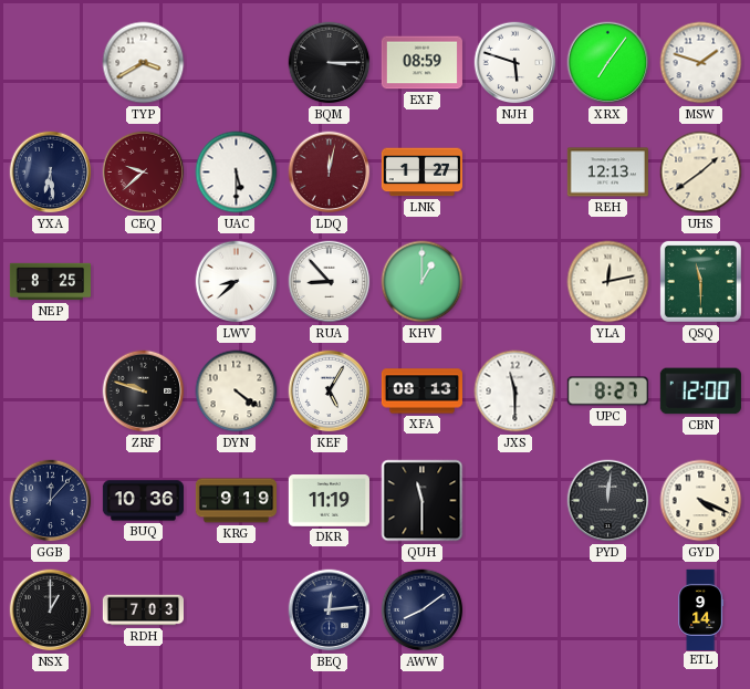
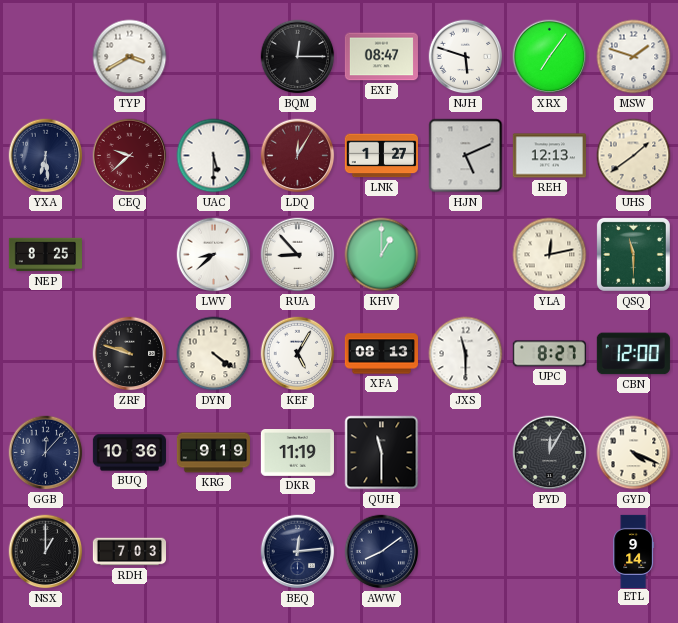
BQM: 3:15 -> 12:15
EXF: 08:59 -> 08:47
LDQ: 12:02 -> 12:05
HJN: none -> 5:11
PYD: 12:01 -> 12:05
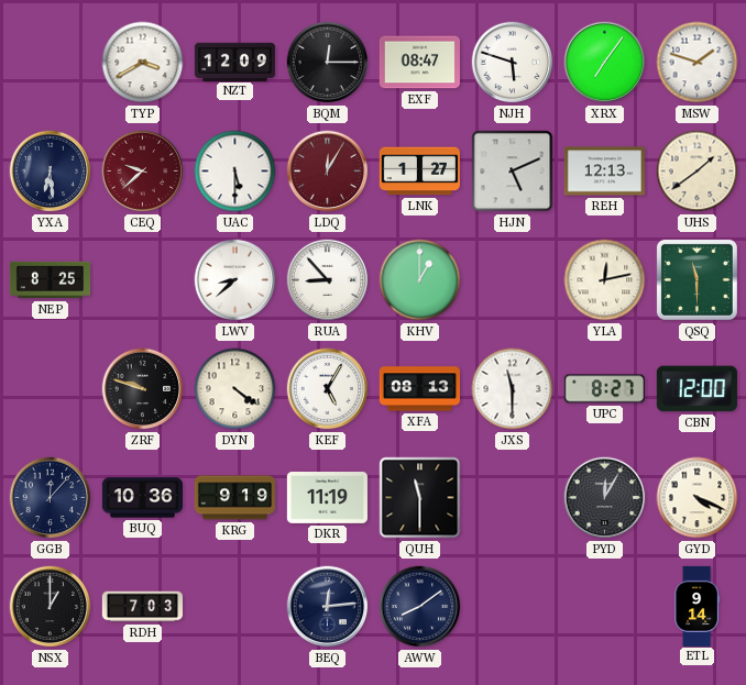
NZT: none -> 12:09
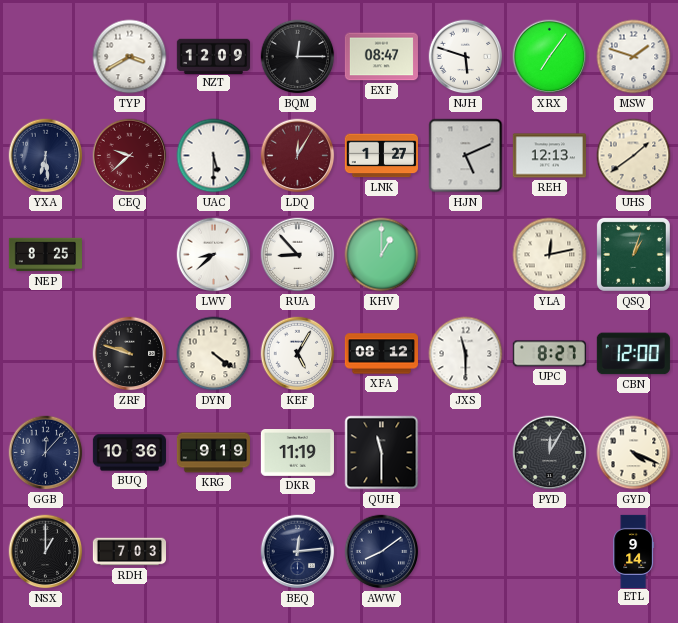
QSQ: 11:30 -> 1:03
XFA: 08:13 -> 08:12
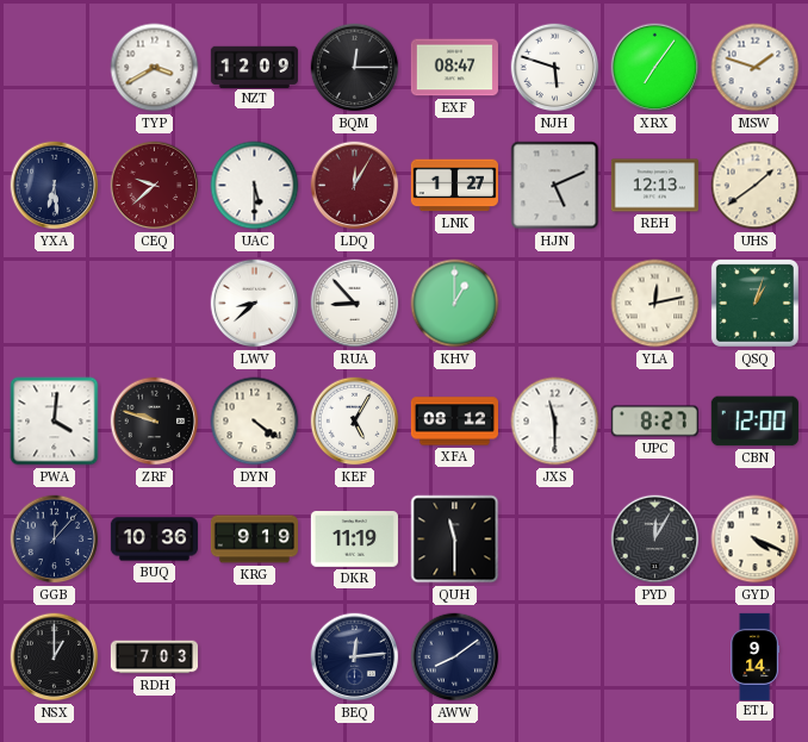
NEP: 8:25 -> none
PWA: none -> 4:01
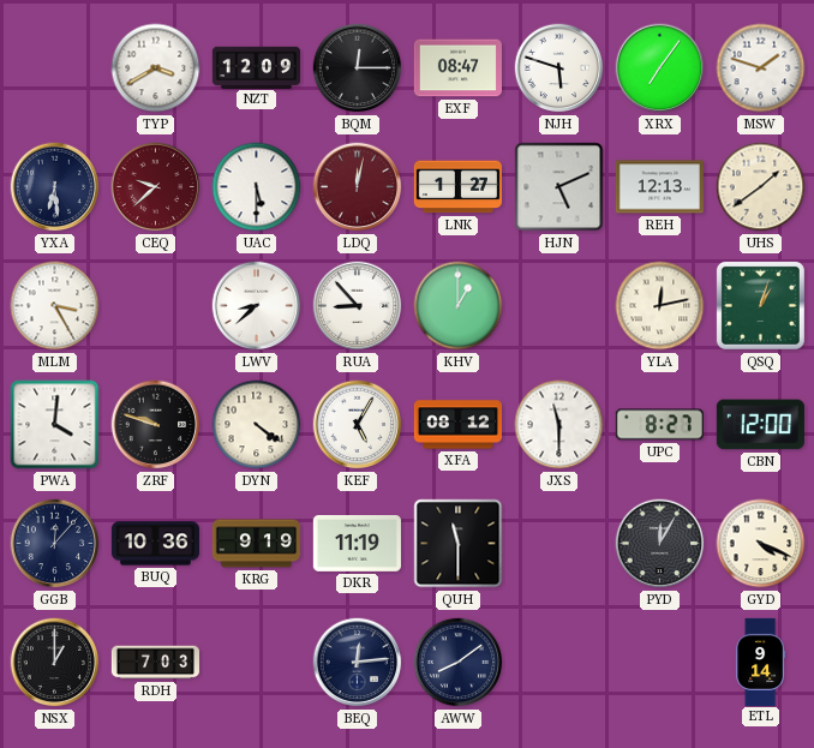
LDQ: 12:05 -> 12:02
MLM: none -> 3:25
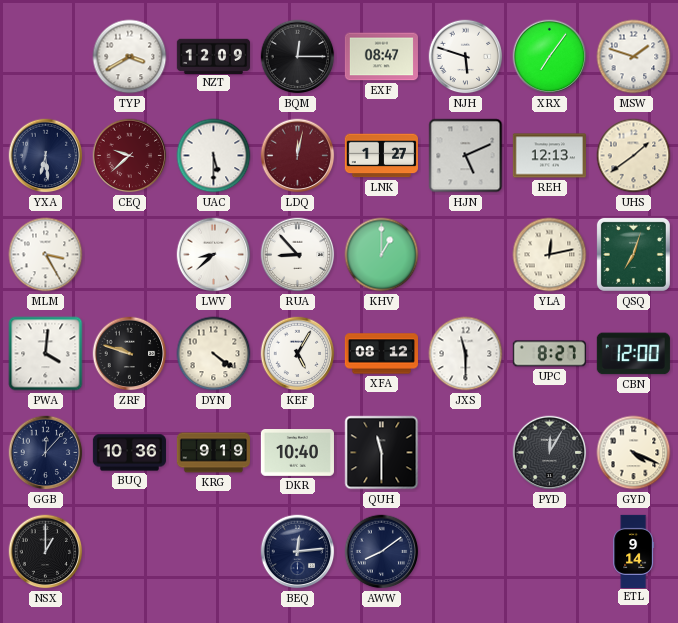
QSQ: 1:03 -> 7:03
DKR: 11:19 -> 10:40
RDH: 7:03 -> none
